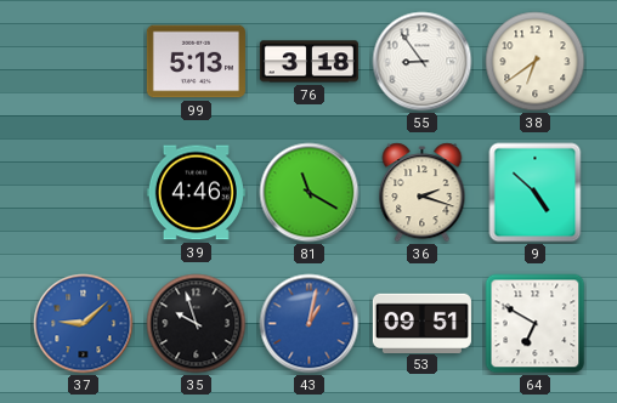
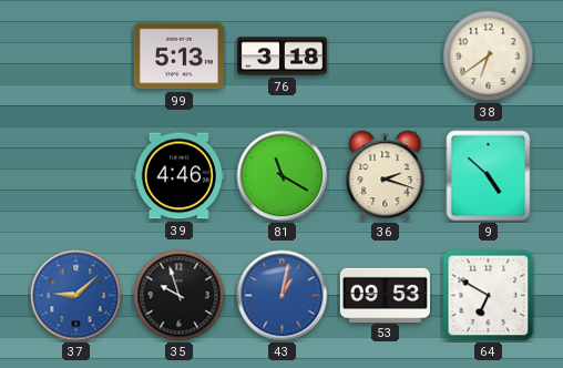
55: 8:54 -> none
53: 09:51 -> 09:53
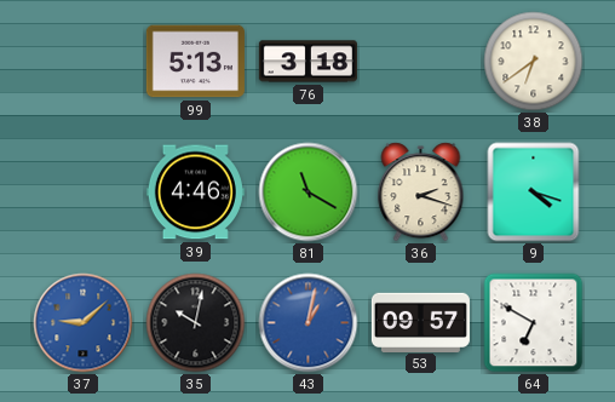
9: 4:52 -> 4:18
35: 9:57 -> 10:02
53: 09:53 -> 09:57
